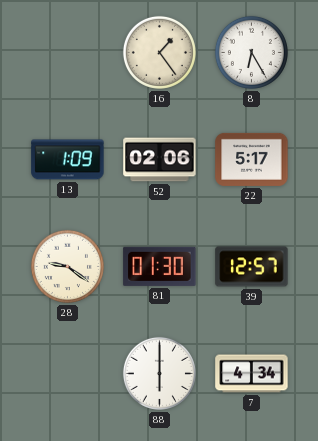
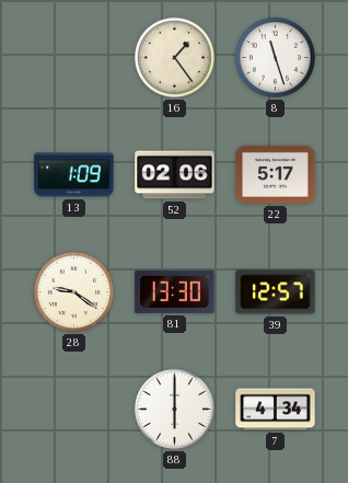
8: 6:25 -> 11:27
81: 01:30 -> 13:30
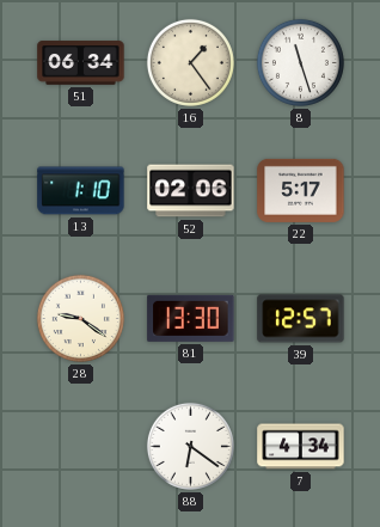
51: none -> 06:34
13: 1:09 -> 1:10
88: 6:00 -> 6:21
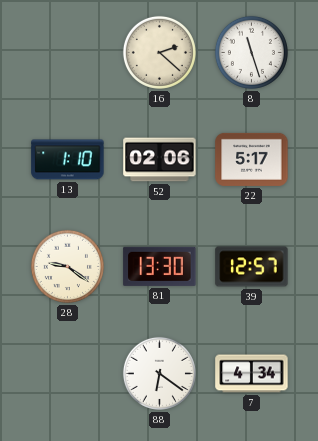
51: 06:34 -> none
16: 1:24 -> 2:22
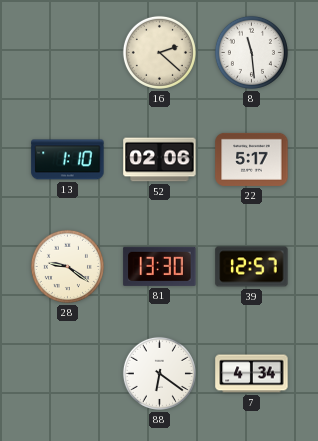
8: 11:27 -> 11:29
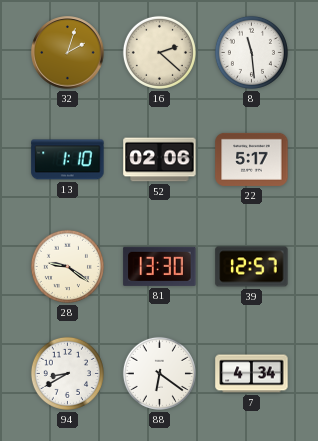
32: none -> 2:03
94: none -> 8:40
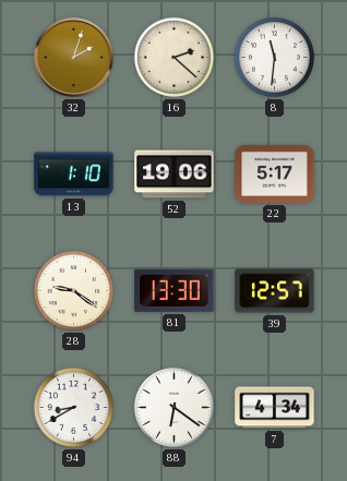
8: 11:29 -> 11:31
52: 02:06 -> 19:06
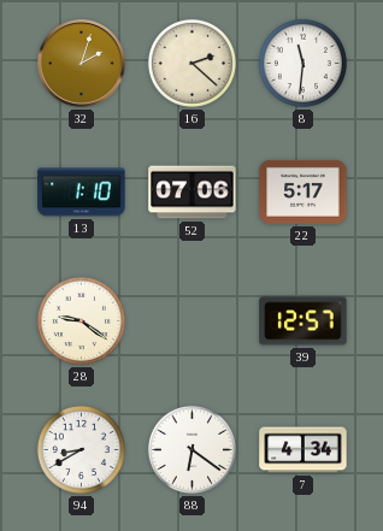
52: 19:06 -> 07:06
81: 13:30 -> none
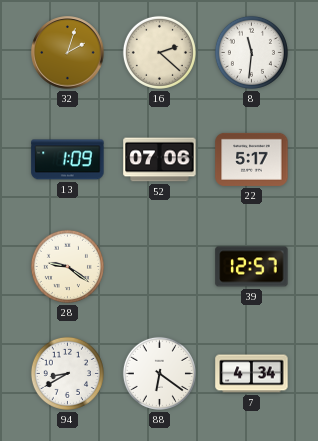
13: 1:10 -> 1:09
